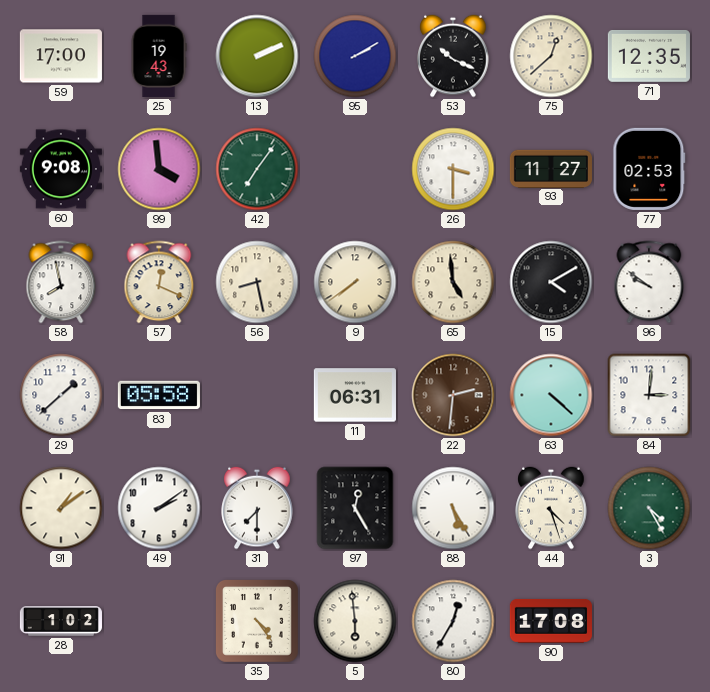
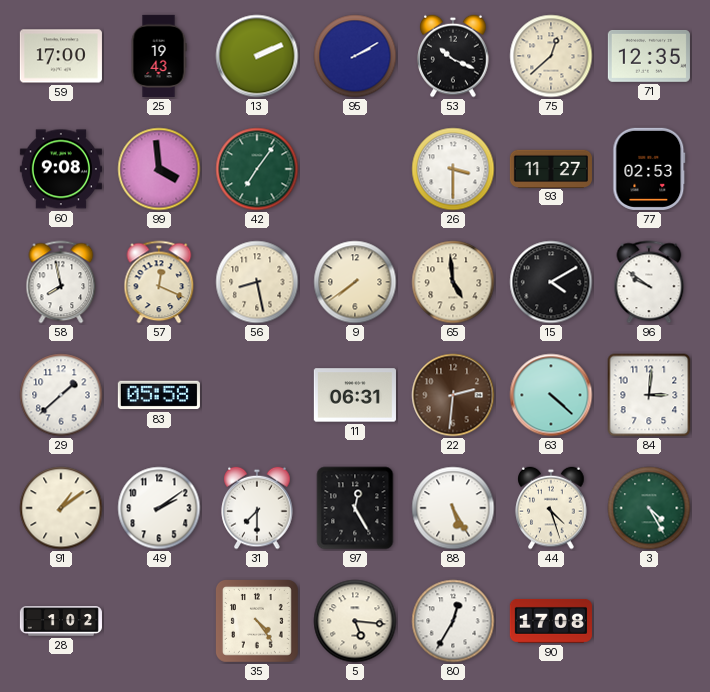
5: 5:59 -> 5:16
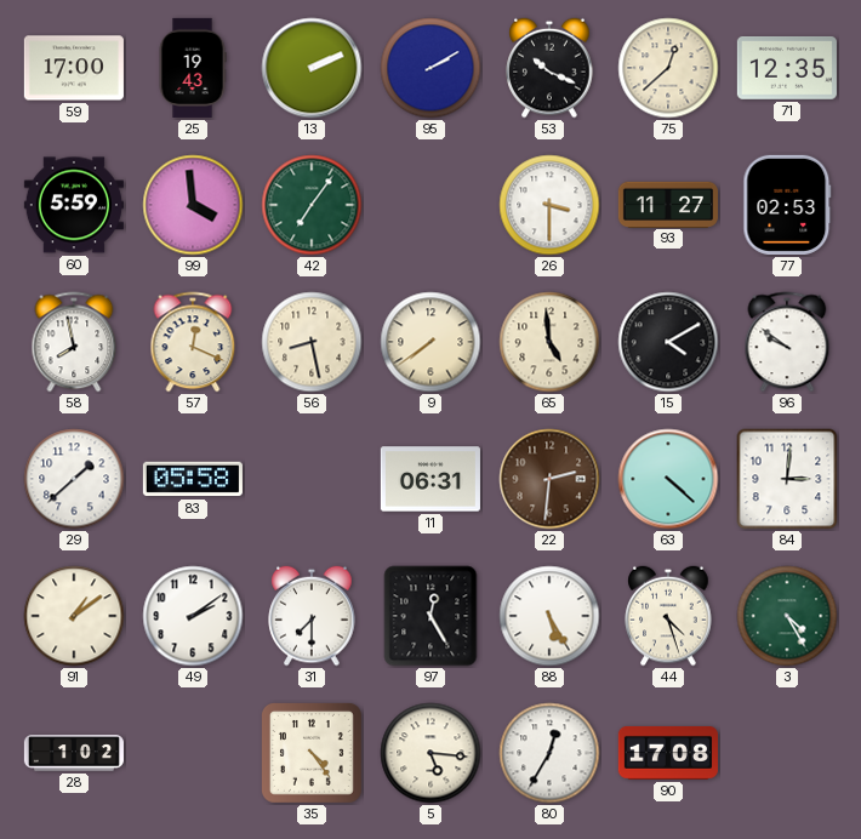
60: 9:08 -> 5:59
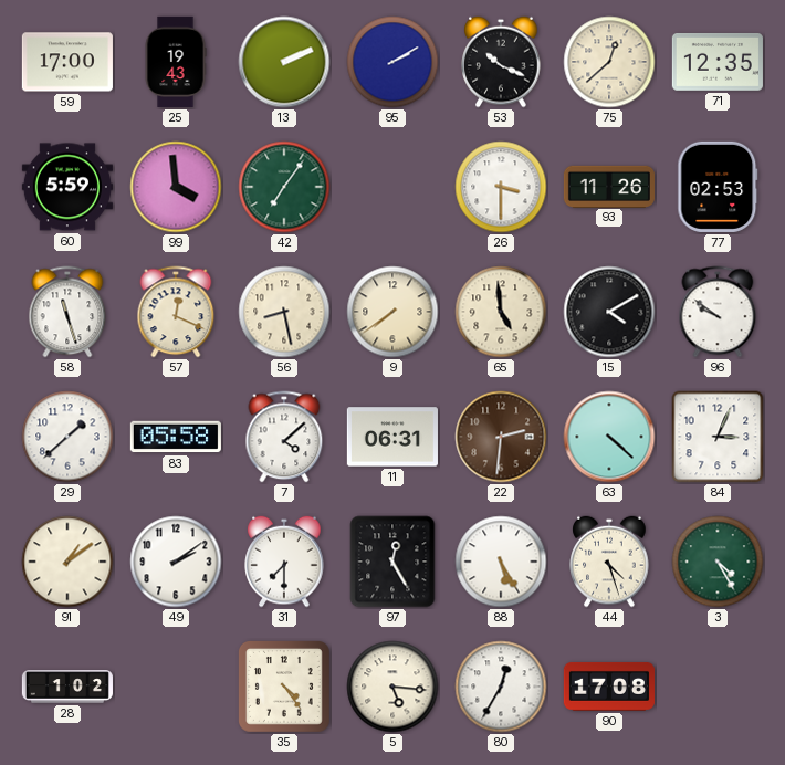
93: 11:27 -> 11:26
58: 7:58 -> 11:27
7: none -> 4:08
84: 3:01 -> 3:04
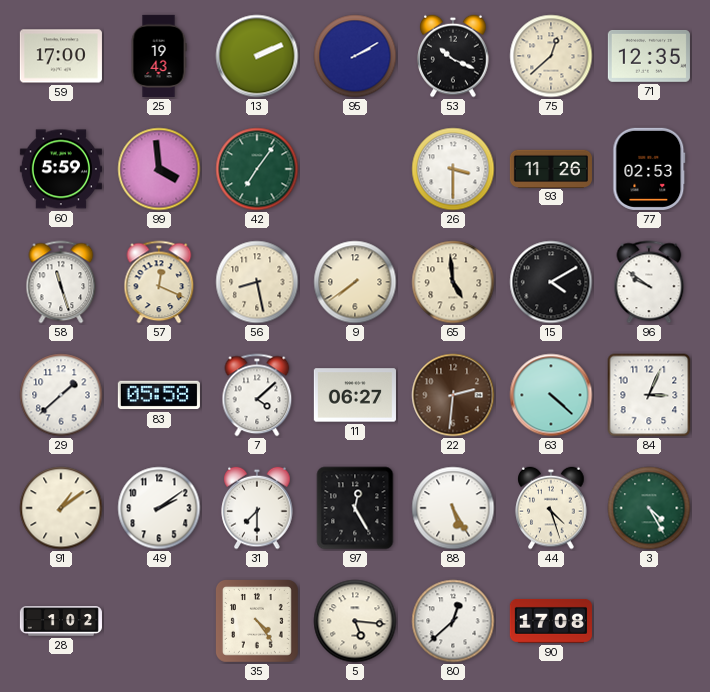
11: 06:31 -> 06:27
80: 12:35 -> 12:38
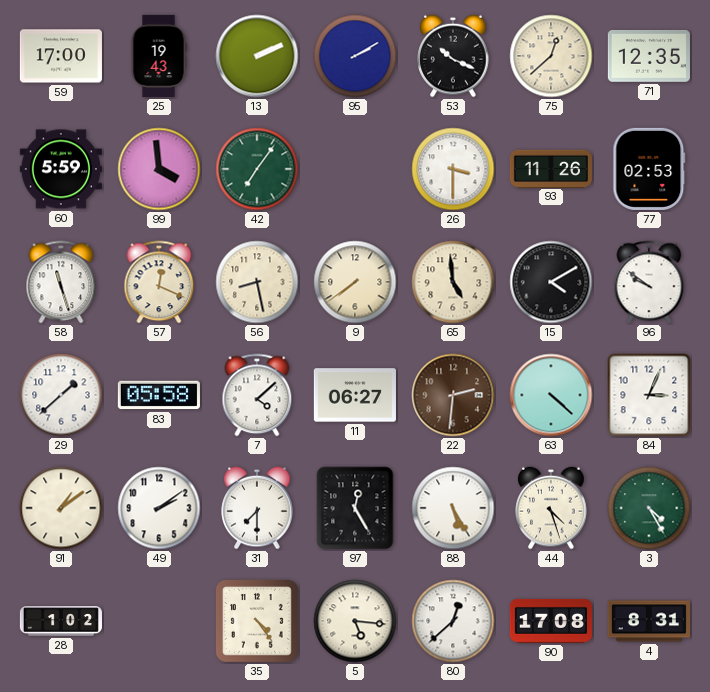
4: none -> 8:31
